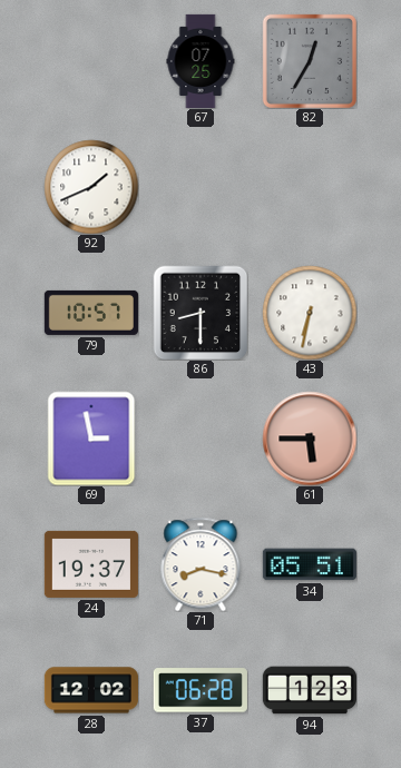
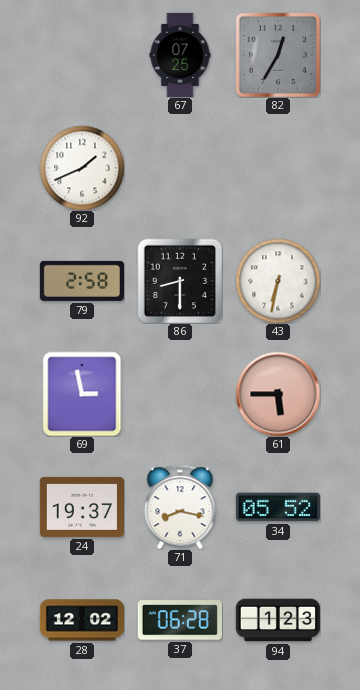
79: 10:57 -> 2:58
34: 05:51 -> 05:52
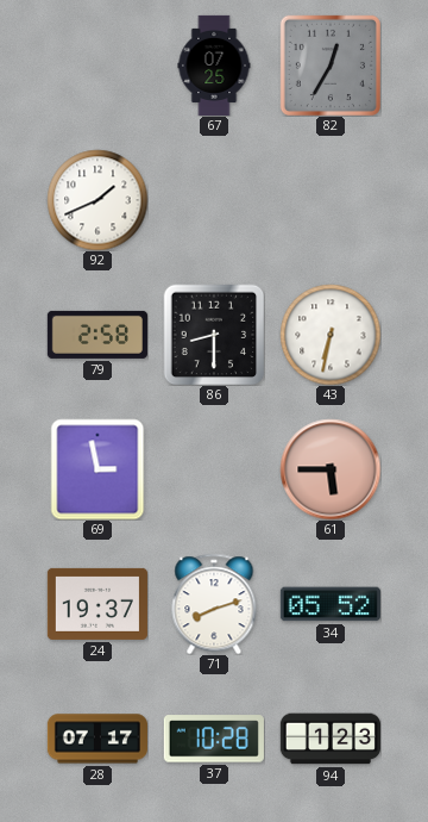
71: 8:17 -> 8:12
28: 12:02 -> 07:17
37: 06:28 -> 10:28
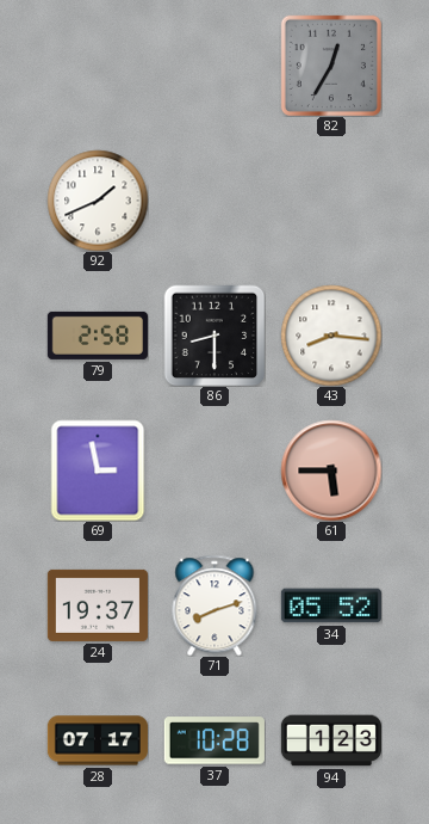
67: 07:25 -> none
43: 6:32 -> 8:16
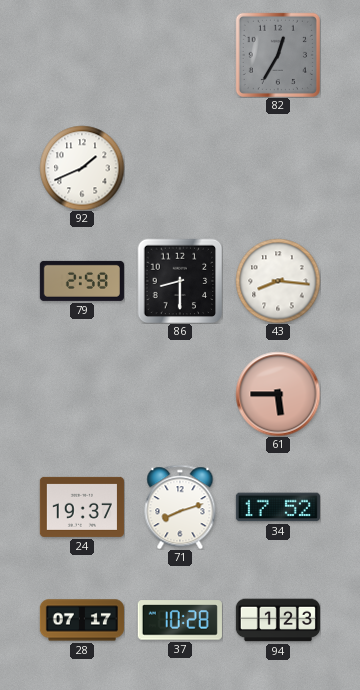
69: 2:58 -> none
34: 05:52 -> 17:52
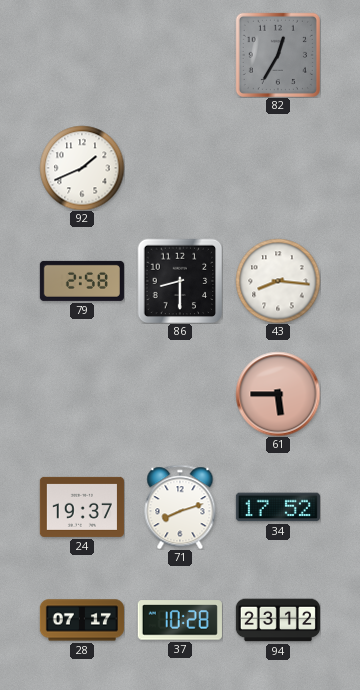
94: 1:23 -> 23:12
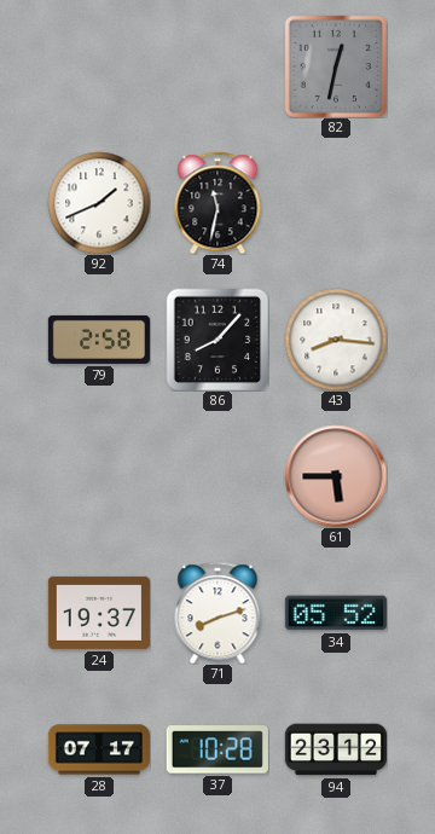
82: 12:35 -> 12:32
74: none -> 11:32
86: 8:30 -> 8:07
34: 17:52 -> 05:52
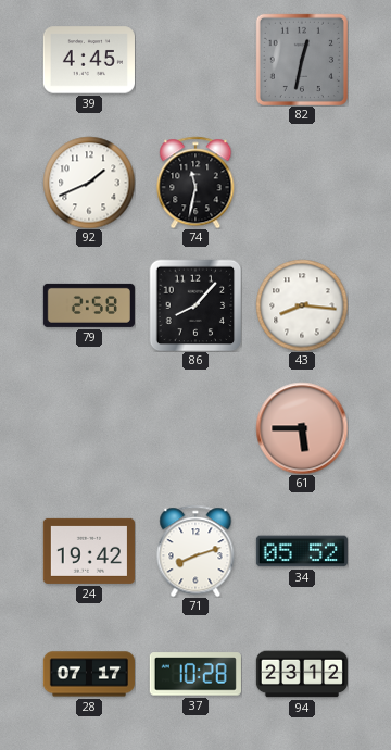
39: none -> 4:45
24: 19:37 -> 19:42
